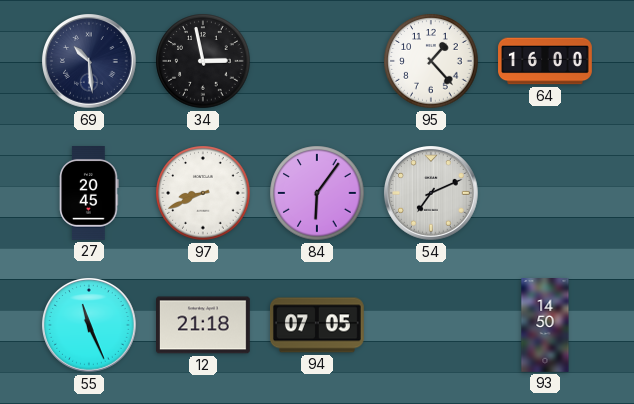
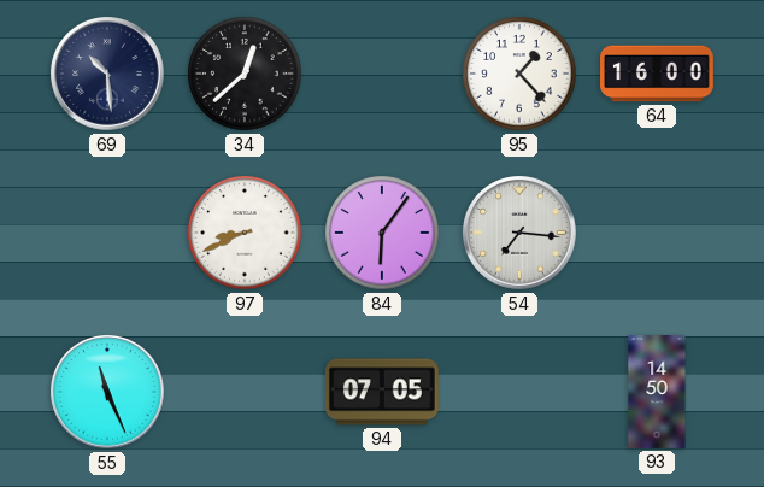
34: 2:58 -> 12:38
27: 20:45 -> none
54: 7:11 -> 7:16
12: 21:18 -> none
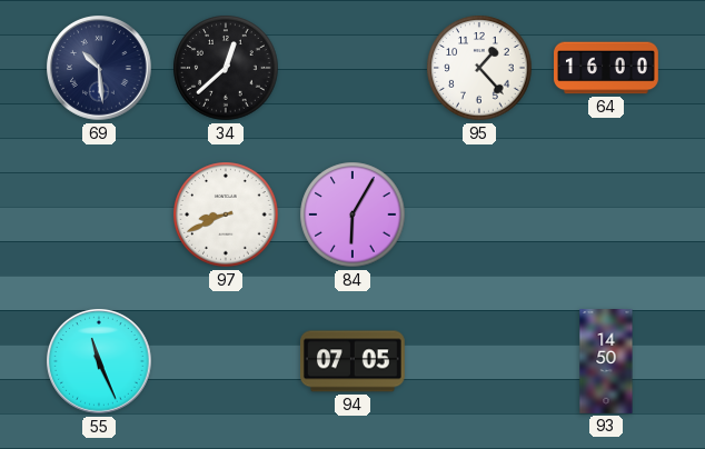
84: 6:06 -> 6:05
54: 7:16 -> none
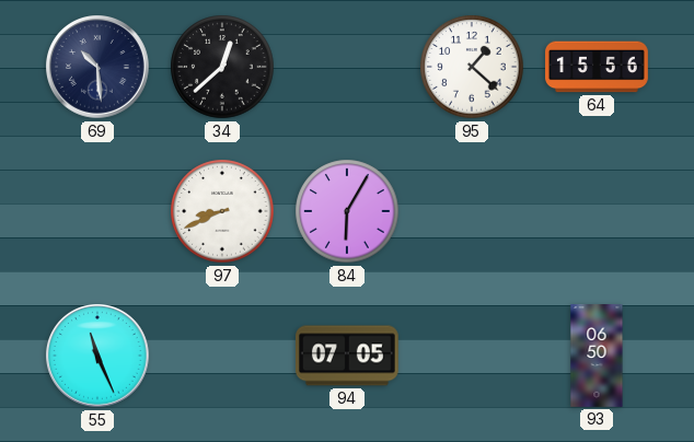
95: 1:23 -> 1:22
64: 16:00 -> 15:56
93: 14:50 -> 06:50
